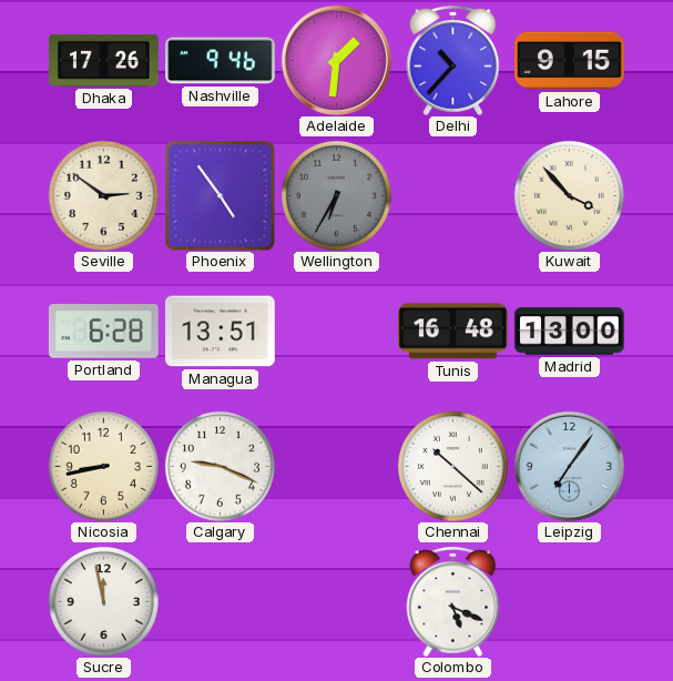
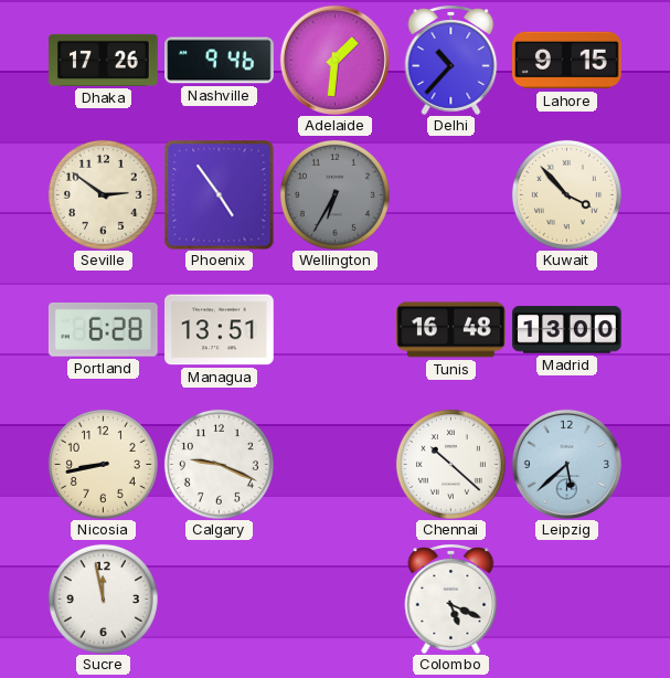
Leipzig: 7:06 -> 5:38
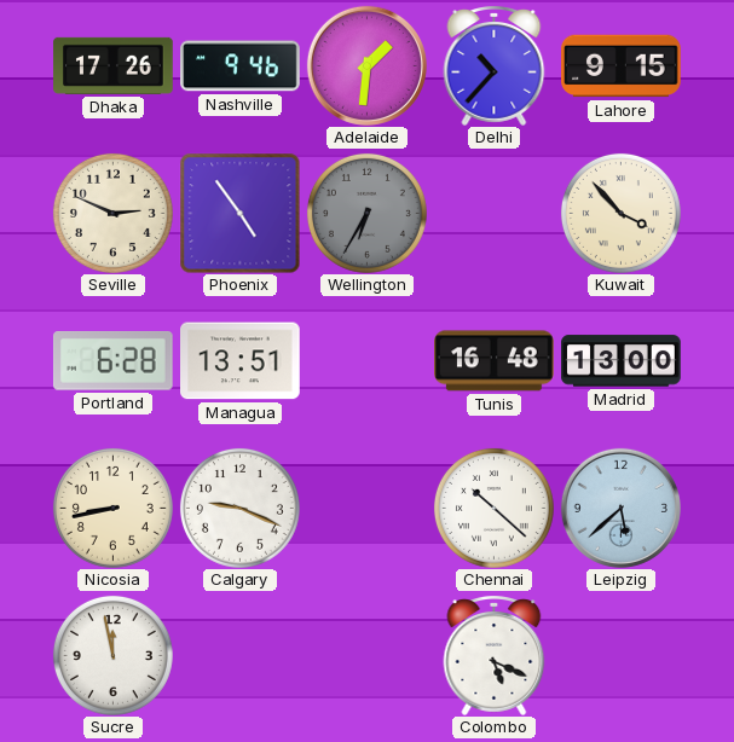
Seville: 2:51 -> 2:49
